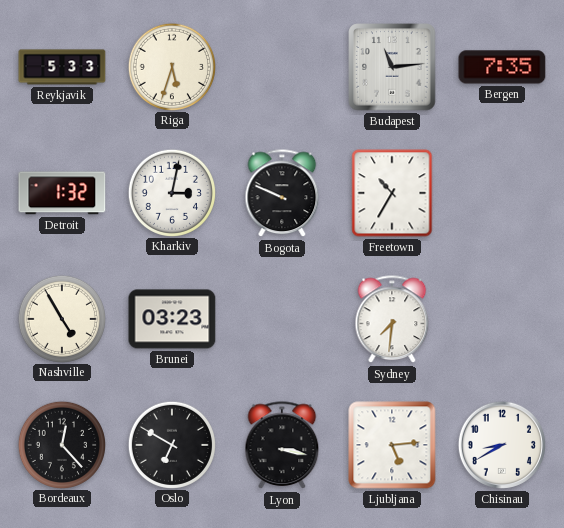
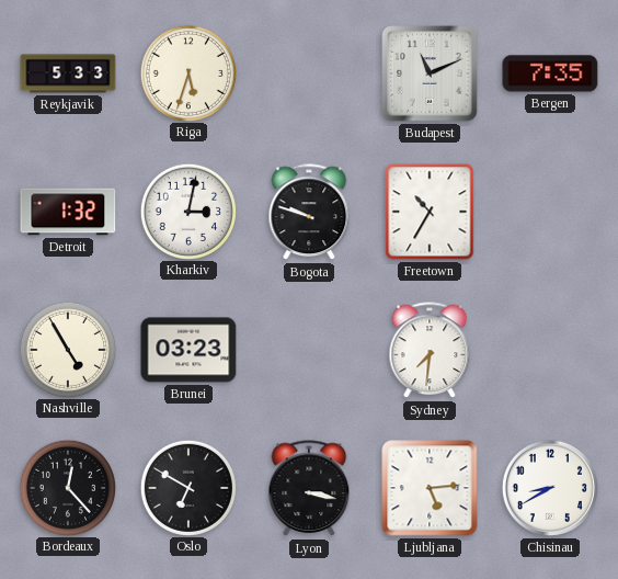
Budapest: 11:14 -> 11:11
Bogota: 9:49 -> 9:48
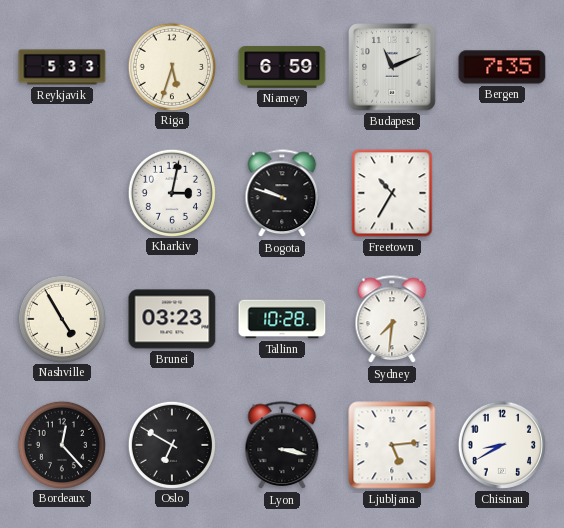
Niamey: none -> 6:59
Detroit: 1:32 -> none
Tallinn: none -> 10:28
